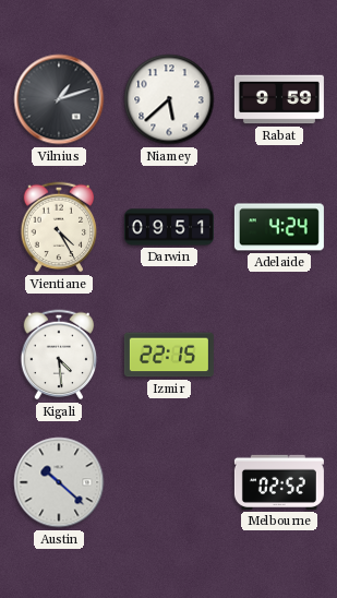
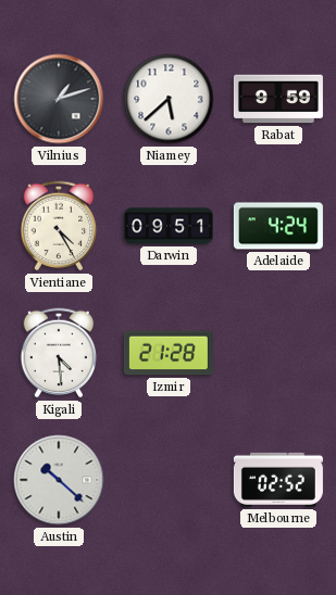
Izmir: 22:15 -> 21:28
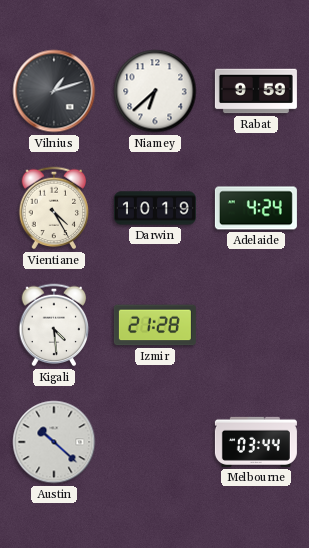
Niamey: 5:38 -> 6:38
Darwin: 09:51 -> 10:19
Melbourne: 02:52 -> 03:44
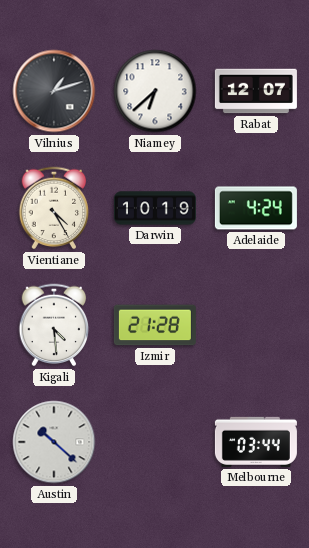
Rabat: 9:59 -> 12:07
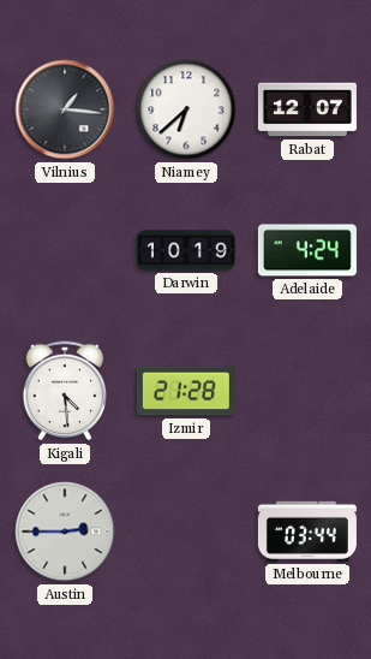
Vilnius: 1:12 -> 1:16
Vientiane: 4:25 -> none
Austin: 10:22 -> 2:45
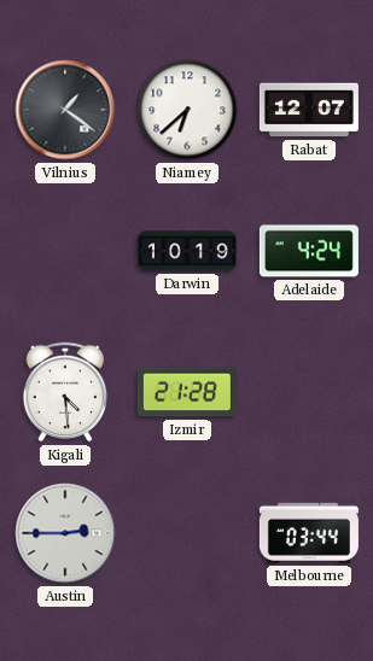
Vilnius: 1:16 -> 1:21
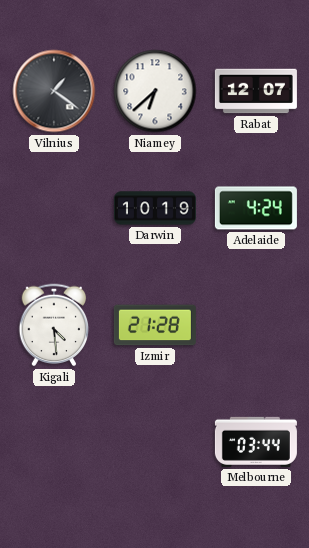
Austin: 2:45 -> none
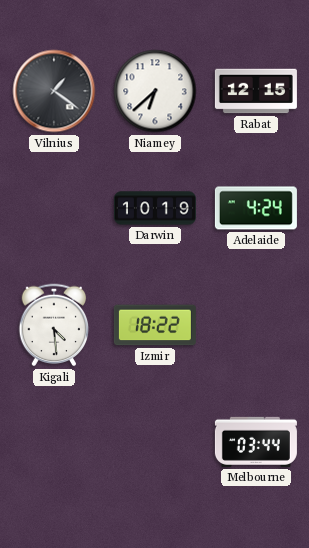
Rabat: 12:07 -> 12:15
Izmir: 21:28 -> 18:22
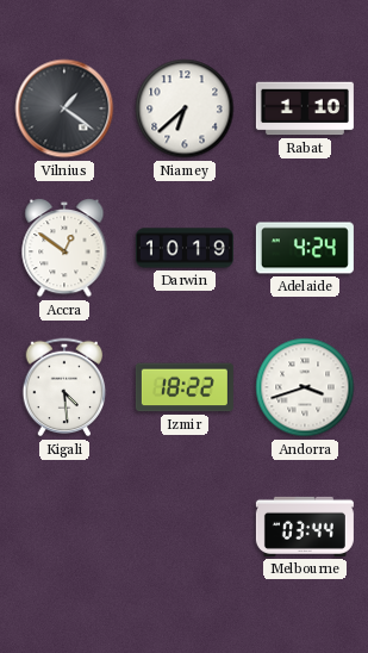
Rabat: 12:15 -> 1:10
Accra: none -> 12:51
Andorra: none -> 3:42
